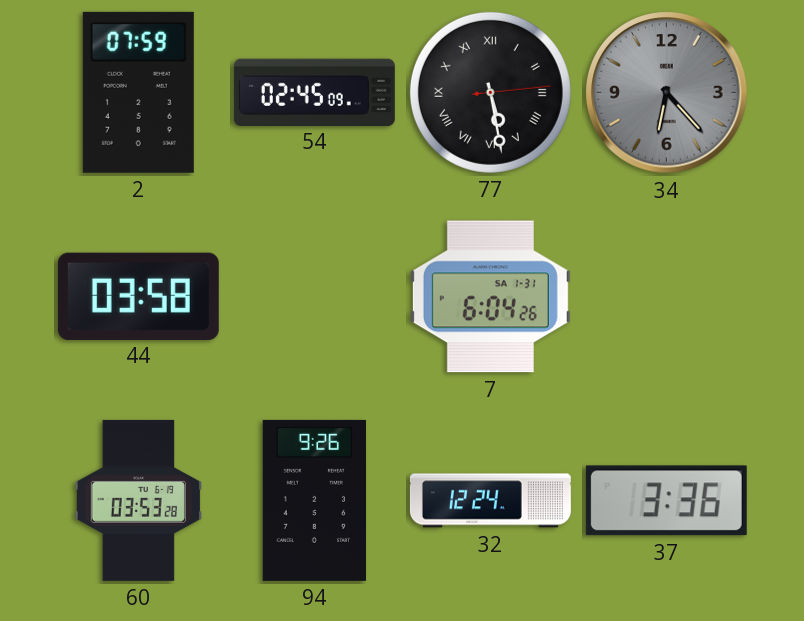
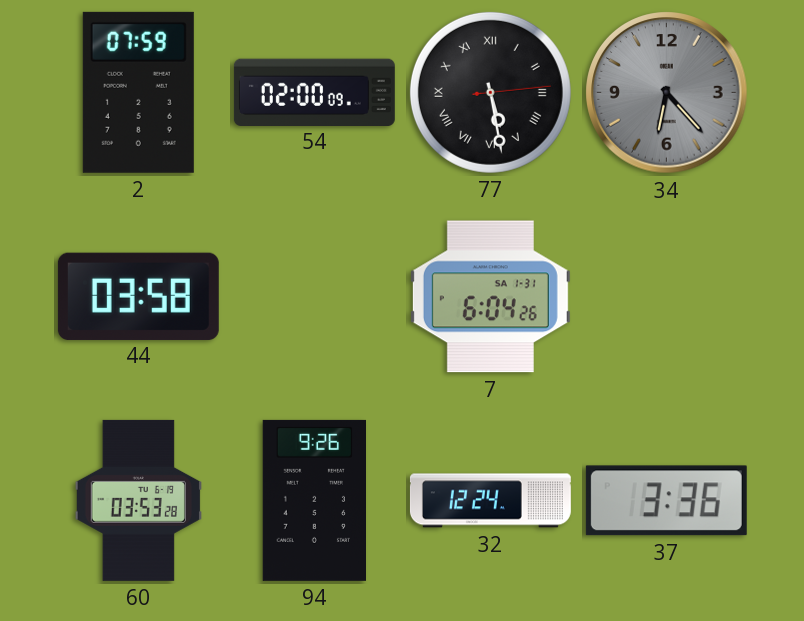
54: 02:45 -> 02:00
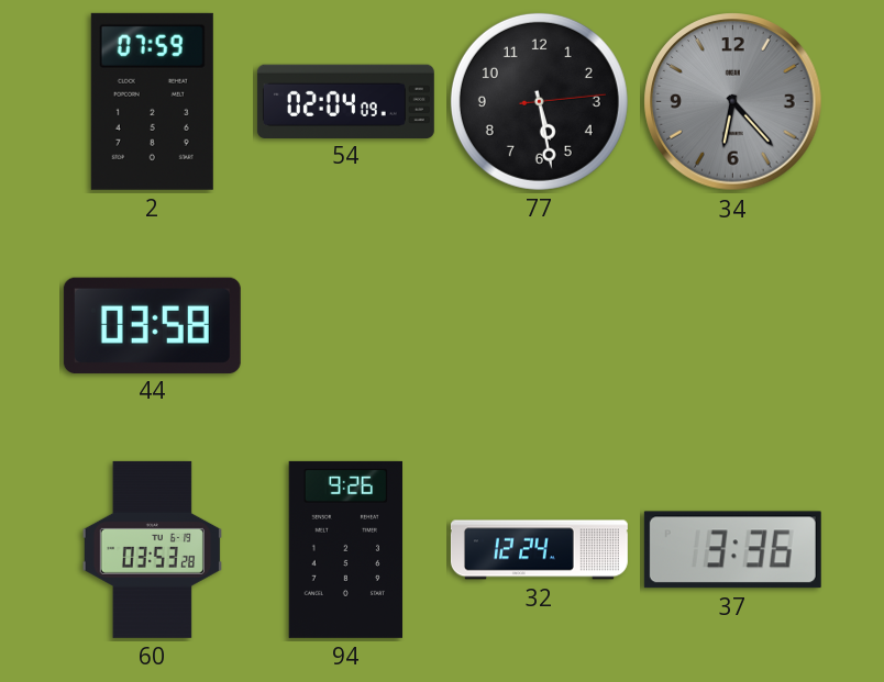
54: 02:00 -> 02:04
77 numerals: Roman -> Arabic
7: 6:04 -> none
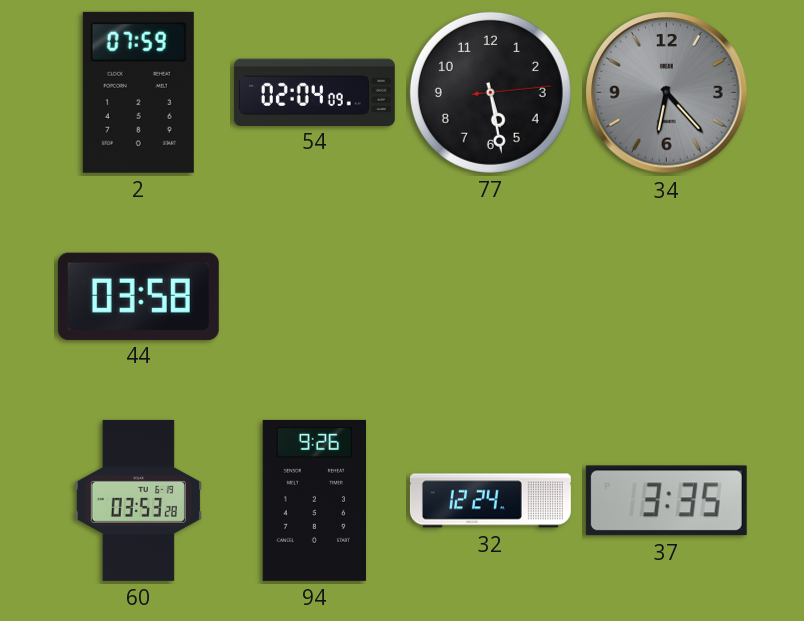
37: 3:36 -> 3:35
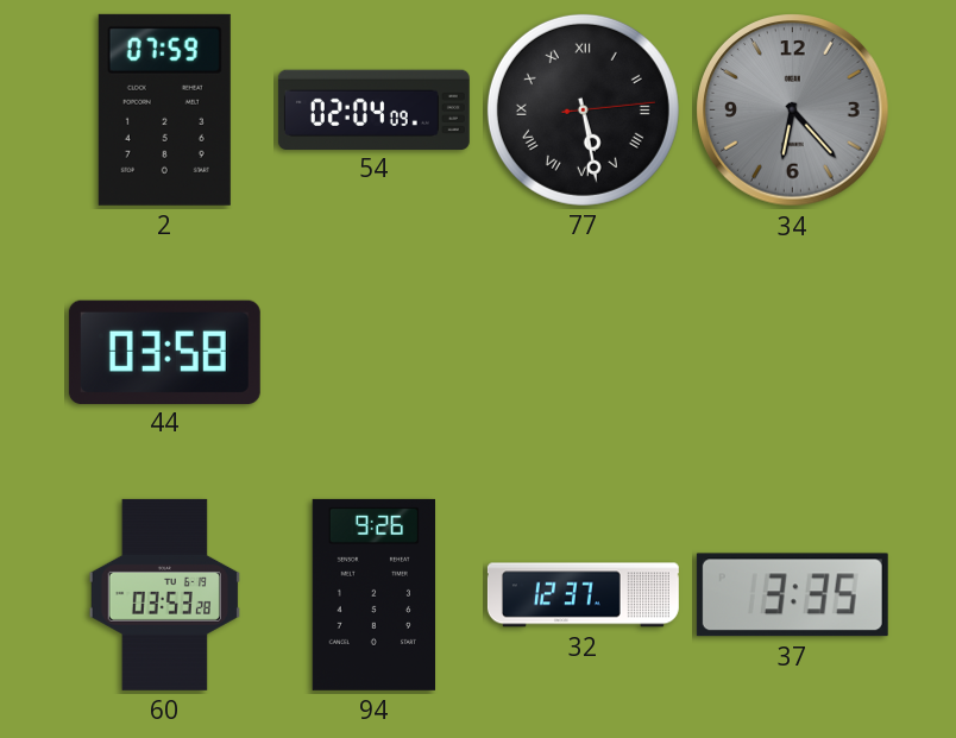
77 numerals: Arabic -> Roman
32: 12:24 -> 12:37
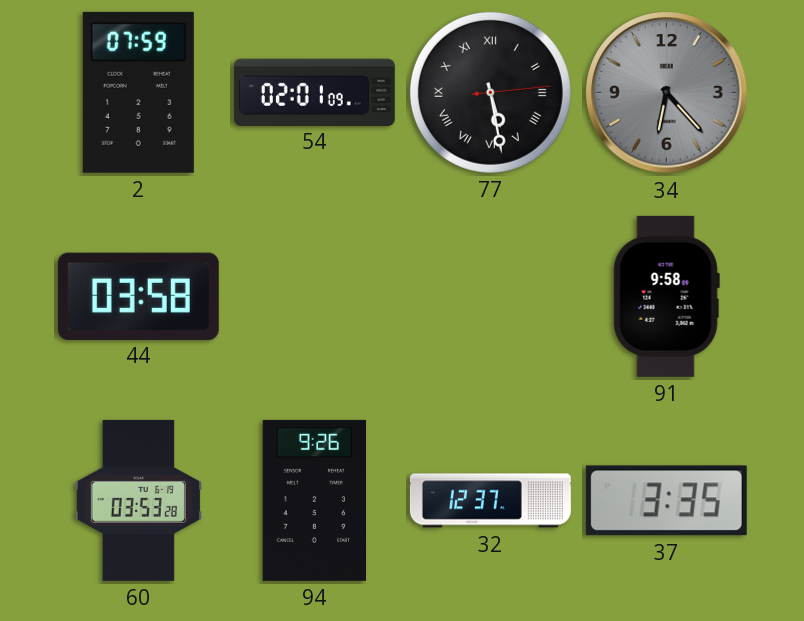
54: 02:04 -> 02:01
91: none -> 9:58
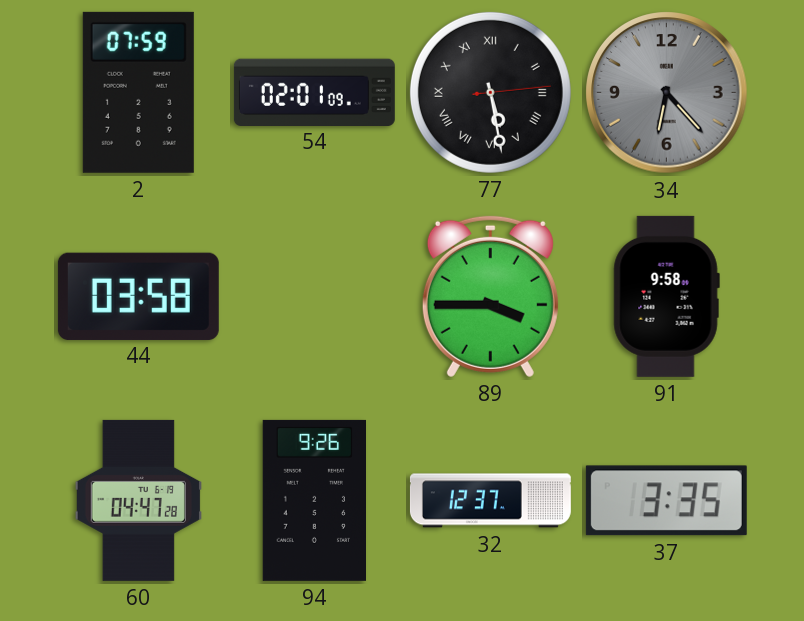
89: none -> 3:45
60: 03:53 -> 04:47
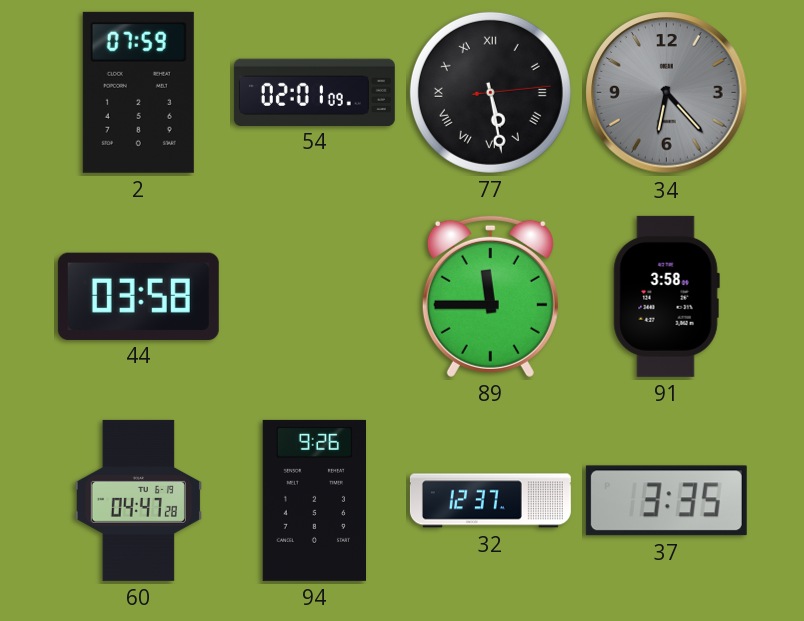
89: 3:45 -> 11:45
91: 9:58 -> 3:58
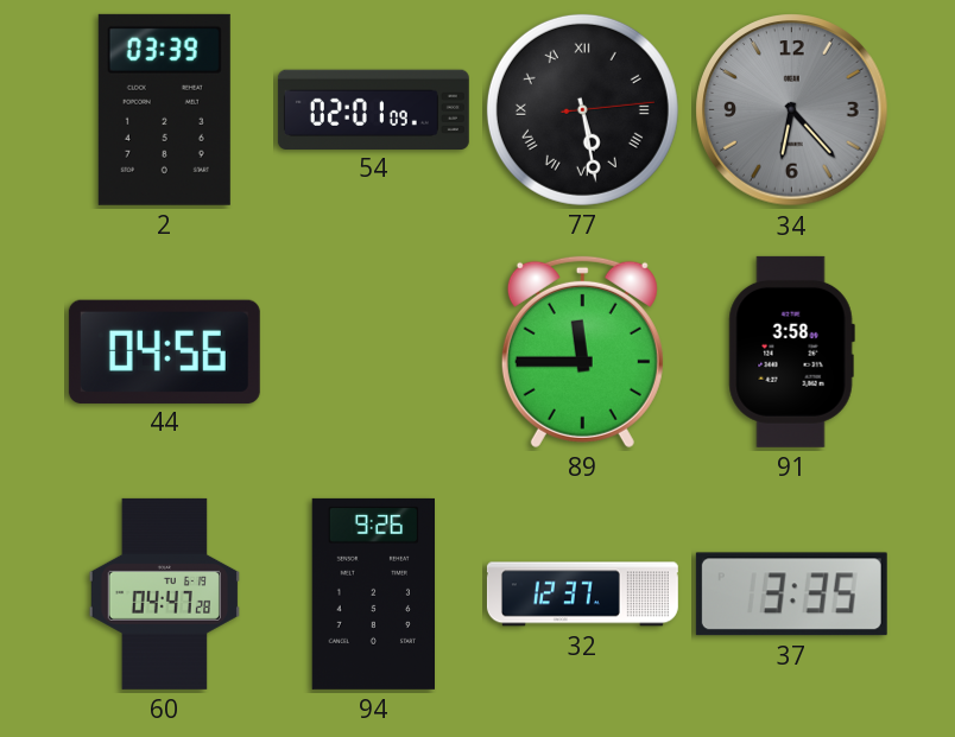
2: 07:59 -> 03:39
44: 03:58 -> 04:56
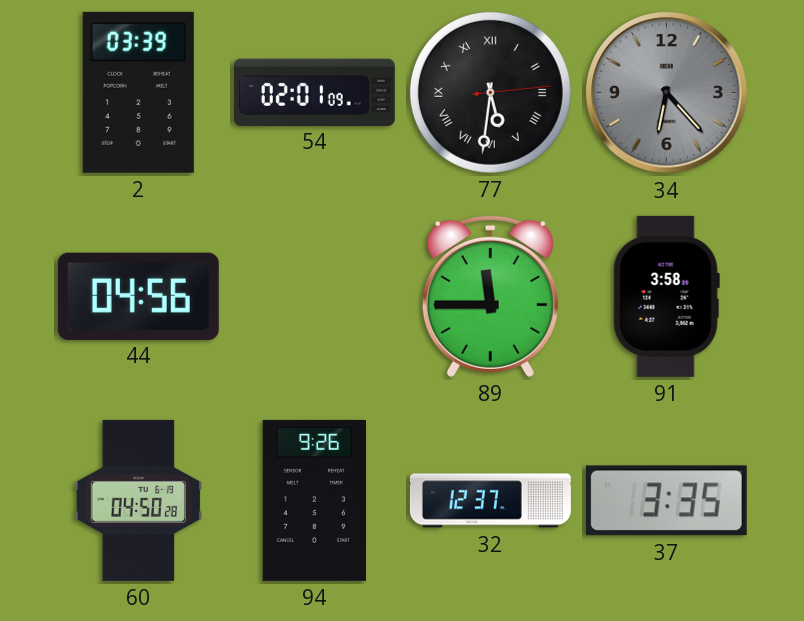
77: 5:28 -> 5:31
60: 04:47 -> 04:50
